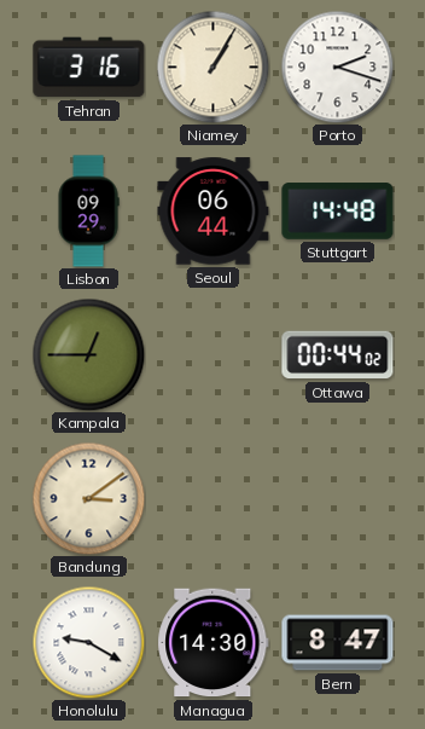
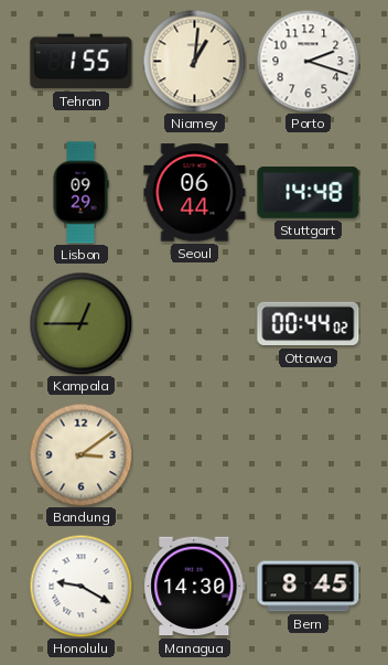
Tehran: 3:16 -> 1:55
Niamey: 1:05 -> 1:01
Bern: 8:47 -> 8:45
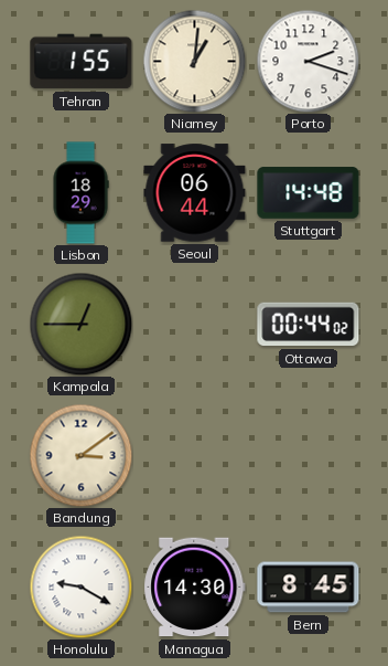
Lisbon: 09:29 -> 18:29
